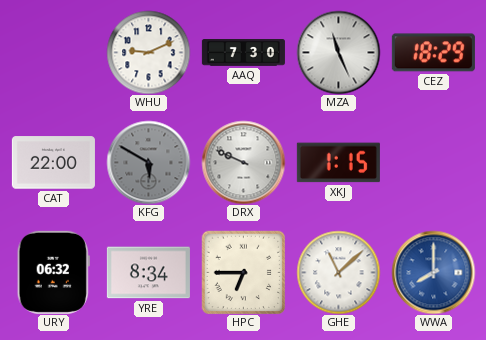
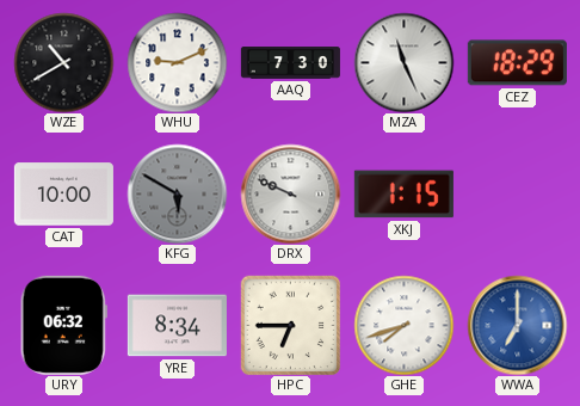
WZE: none -> 10:40
CAT: 22:00 -> 10:00
GHE: 11:08 -> 7:42
WWA: 8:00 -> 7:00
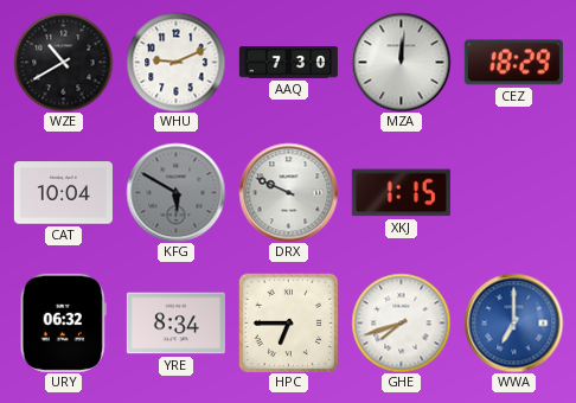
MZA: 11:26 -> 12:01
CAT: 10:00 -> 10:04
